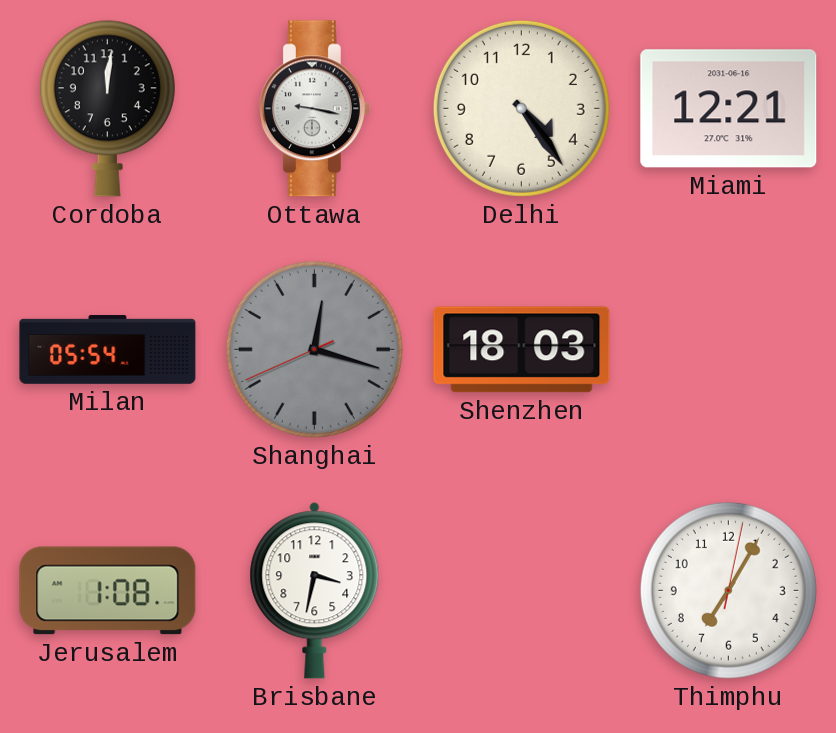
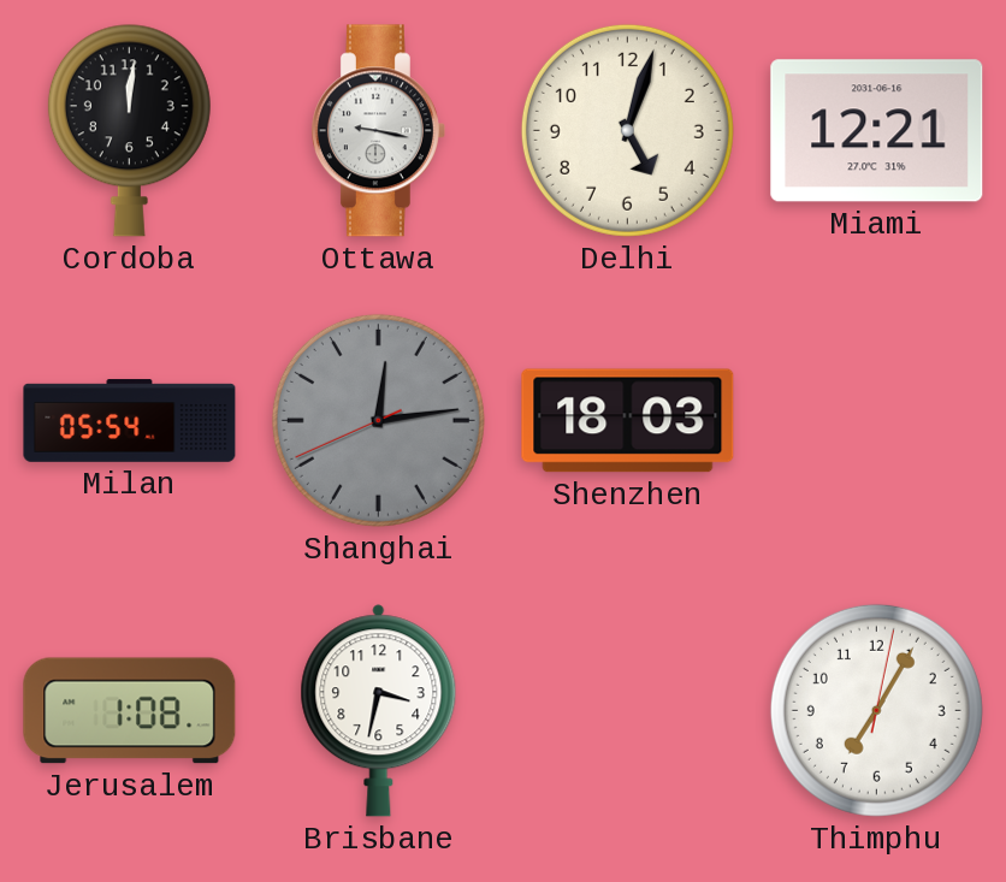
Delhi: 4:24 -> 5:03
Shanghai: 12:17 -> 12:13
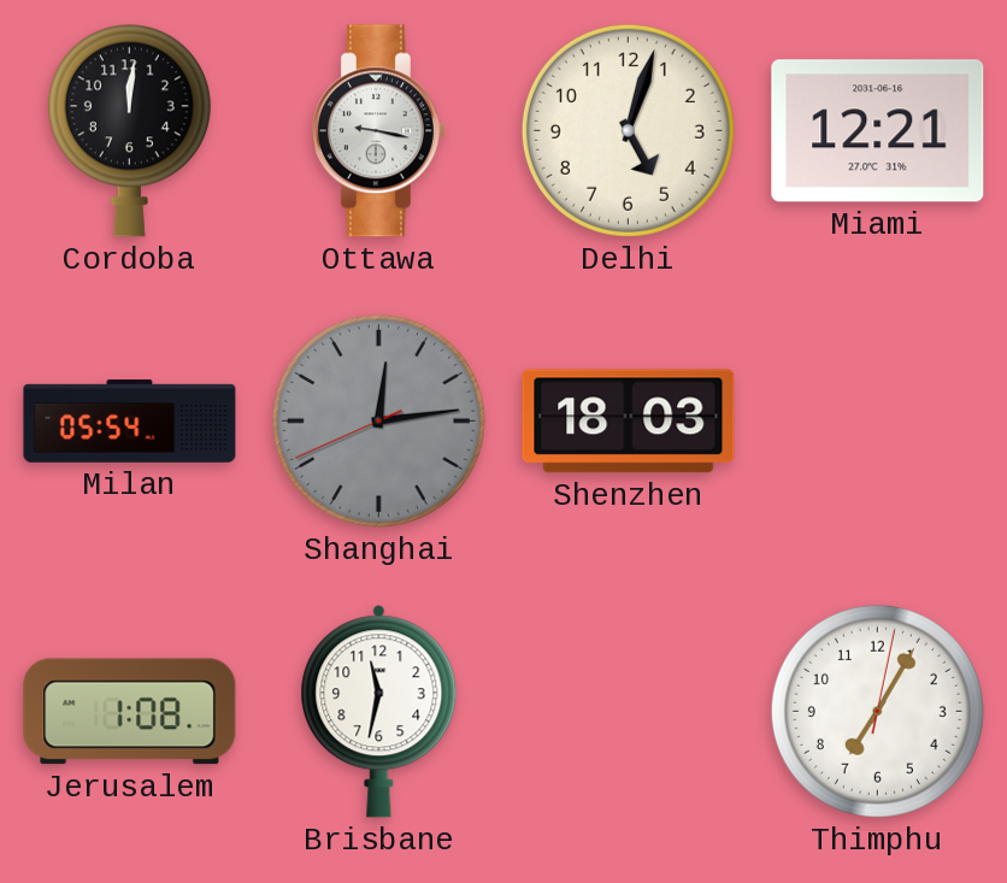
Brisbane: 3:32 -> 11:32
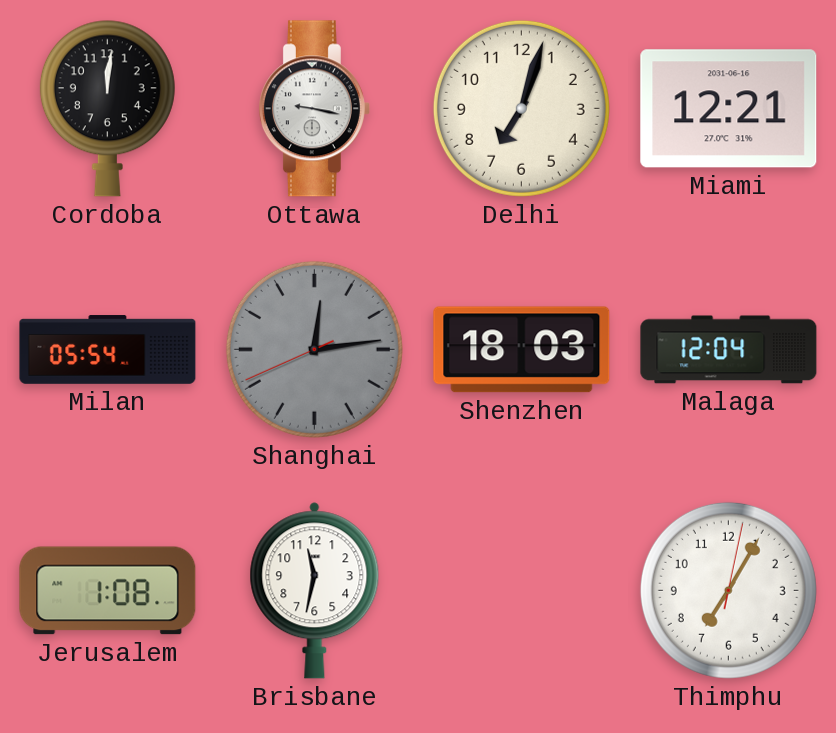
Delhi: 5:03 -> 7:03
Malaga: none -> 12:04
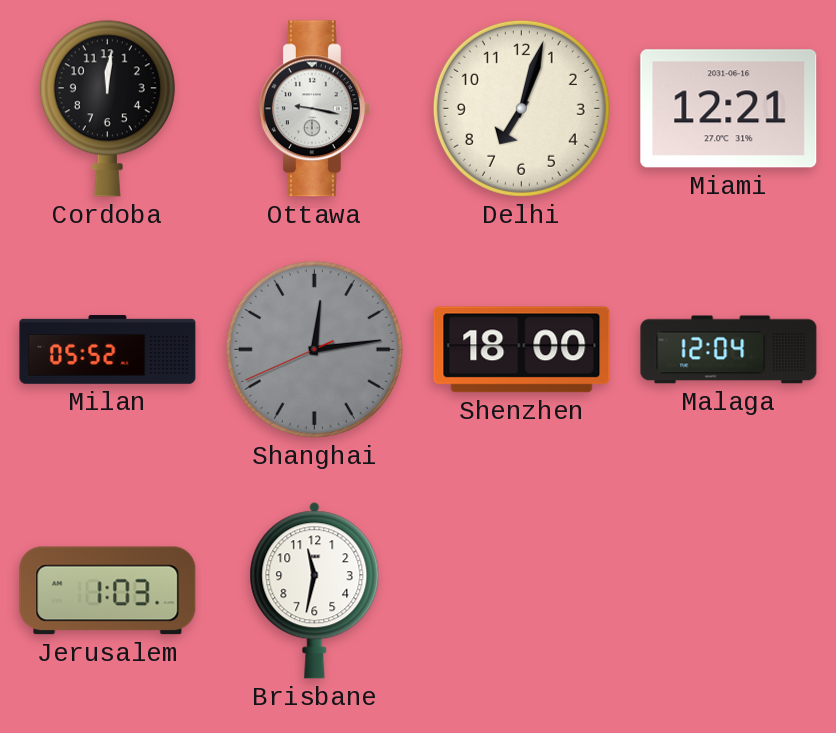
Milan: 05:54 -> 05:52
Shenzhen: 18:03 -> 18:00
Jerusalem: 1:08 -> 1:03
Thimphu: 7:05 -> none
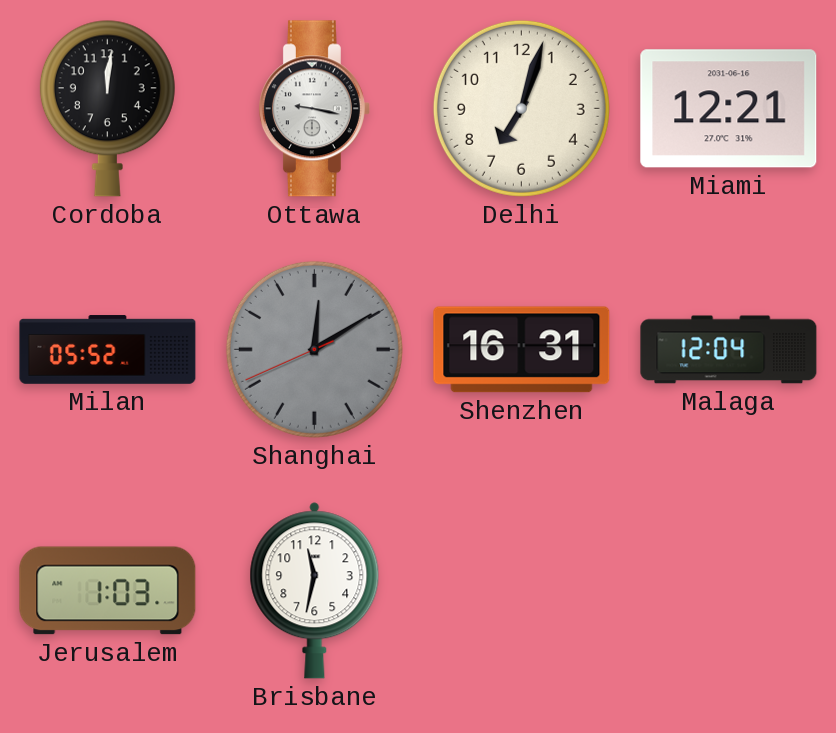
Shanghai: 12:13 -> 12:09
Shenzhen: 18:00 -> 16:31
